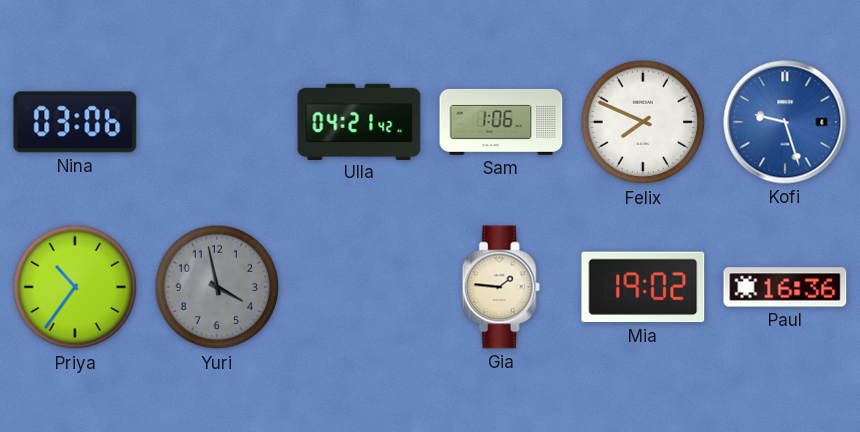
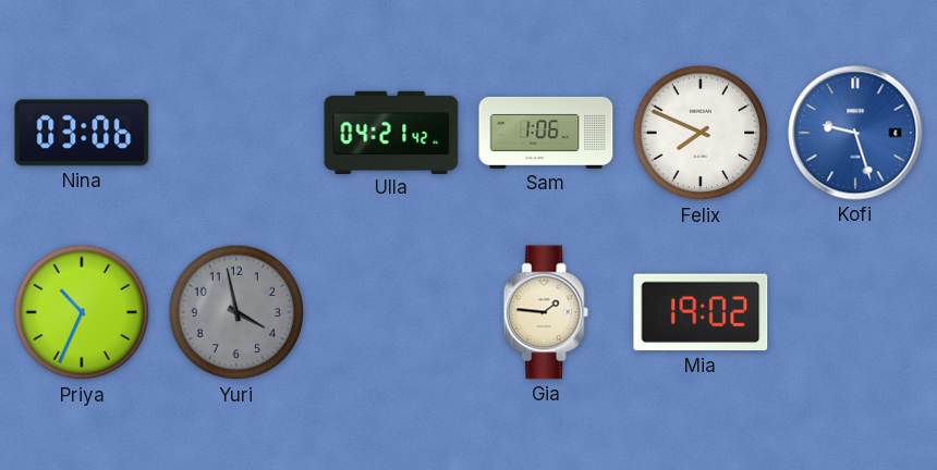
Priya: 10:36 -> 10:34
Paul: 16:36 -> none
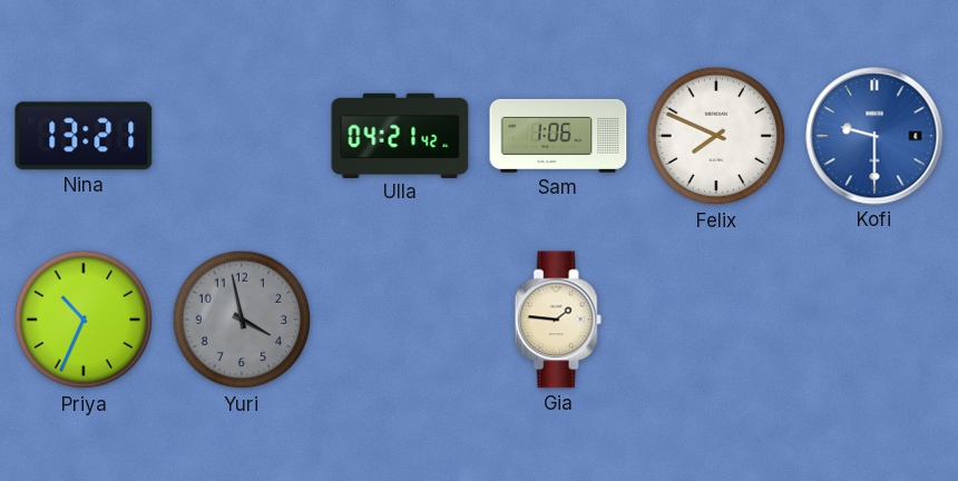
Nina: 03:06 -> 13:21
Kofi: 9:27 -> 9:30
Mia: 19:02 -> none
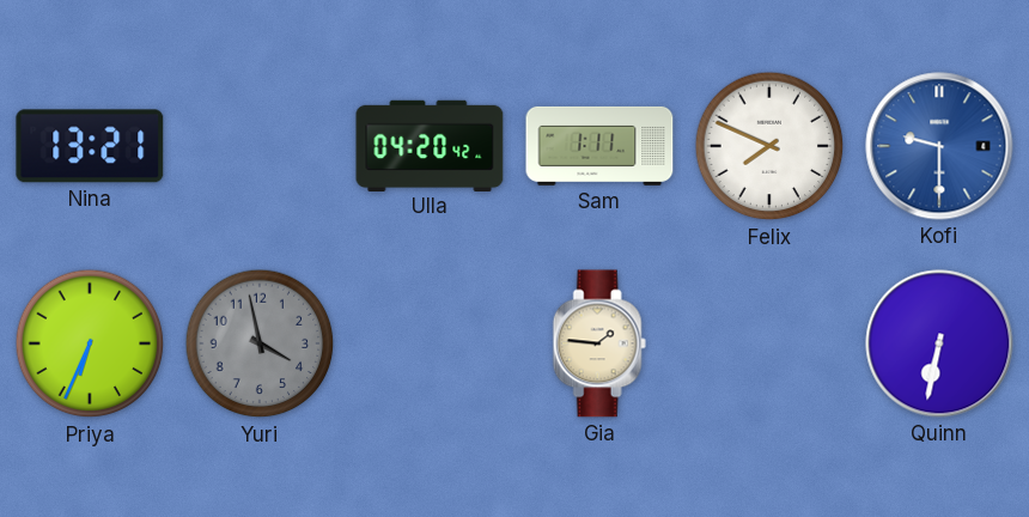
Ulla: 04:21 -> 04:20
Sam: 1:06 -> 1:11
Priya: 10:34 -> 6:34
Quinn: none -> 6:32
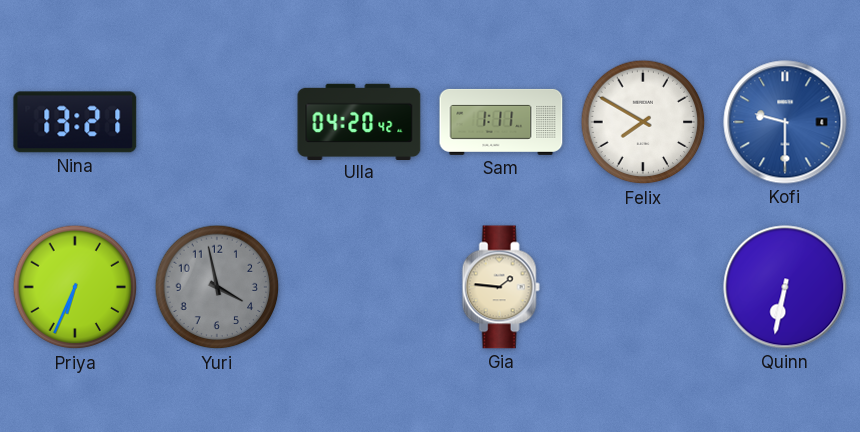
Felix: 7:49 -> 7:50
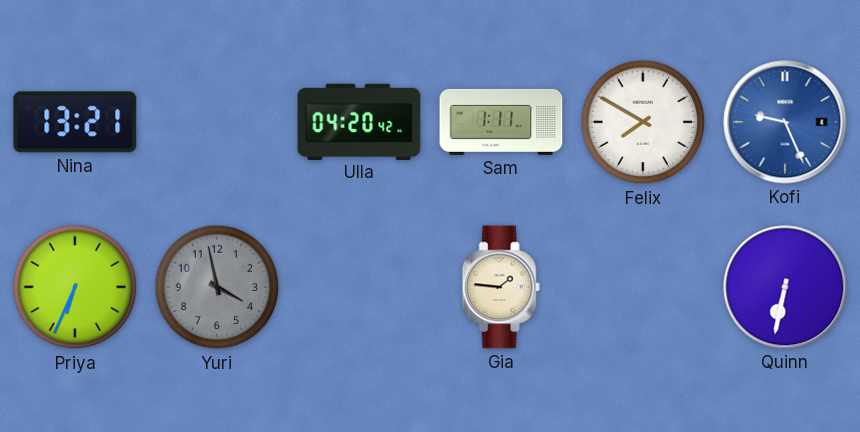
Kofi: 9:30 -> 9:26
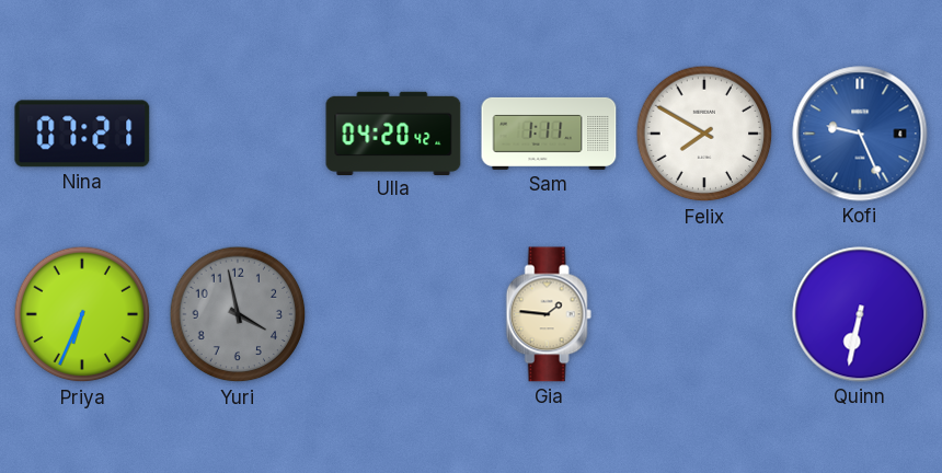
Nina: 13:21 -> 07:21
